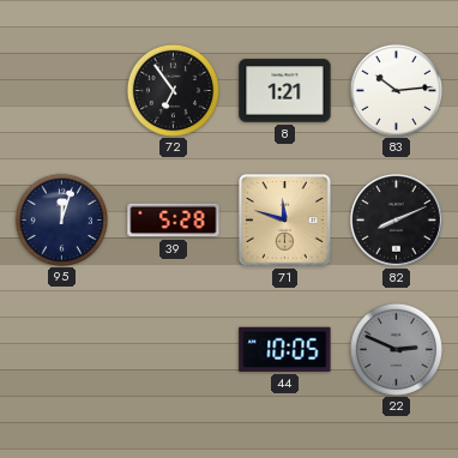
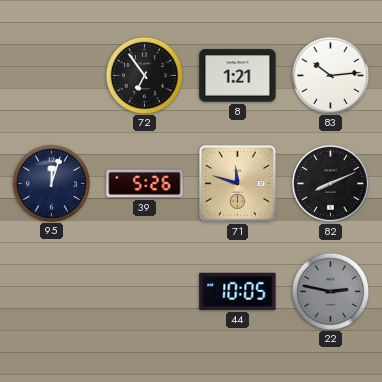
39: 5:28 -> 5:26
22: 2:49 -> 2:47
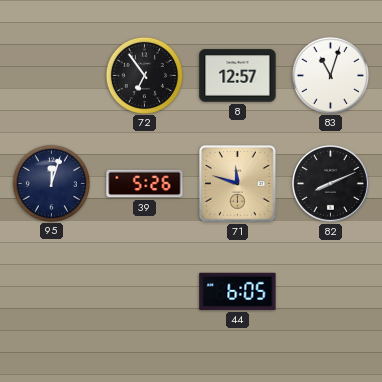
8: 1:21 -> 12:57
83: 10:14 -> 11:03
44: 10:05 -> 6:05
22: 2:47 -> none
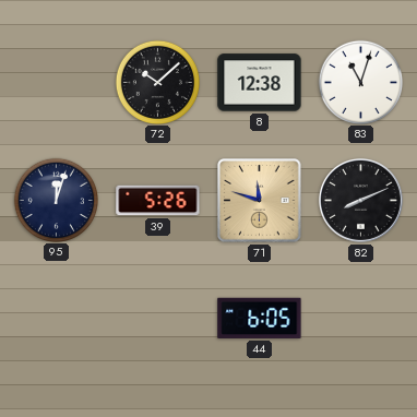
72: 6:54 -> 10:08
8: 12:57 -> 12:38
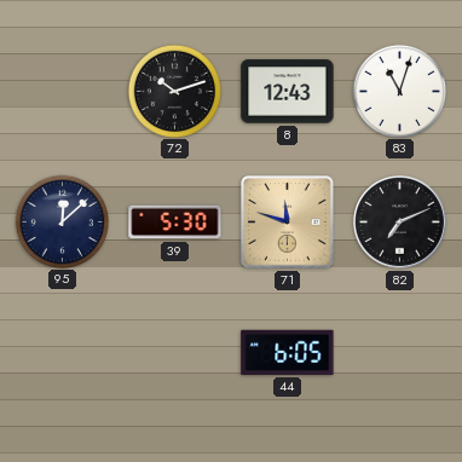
72: 10:08 -> 10:12
8: 12:38 -> 12:43
95: 12:03 -> 12:08
39: 5:26 -> 5:30
82: 8:11 -> 7:11
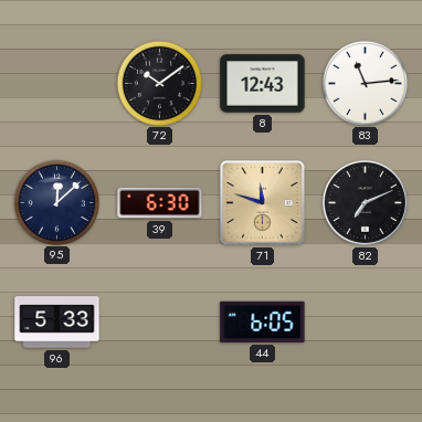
72: 10:12 -> 10:09
83: 11:03 -> 11:14
39: 5:30 -> 6:30
96: none -> 5:33
